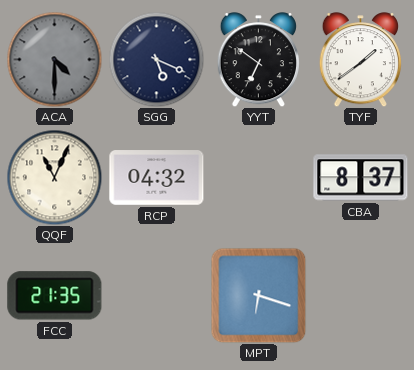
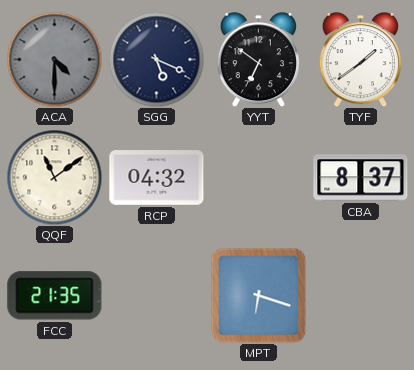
QQF: 11:04 -> 11:09
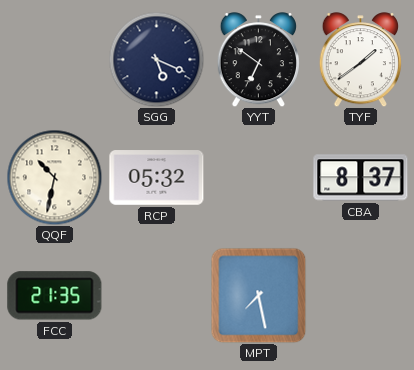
ACA: 4:30 -> none
QQF: 11:09 -> 10:32
RCP: 04:32 -> 05:32
MPT: 6:18 -> 7:28
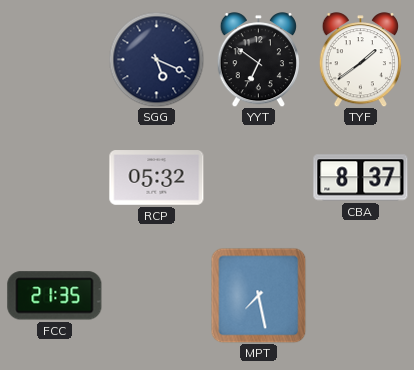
QQF: 10:32 -> none
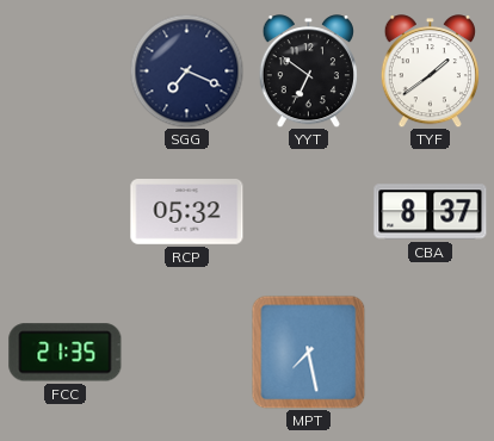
SGG: 5:19 -> 7:19
